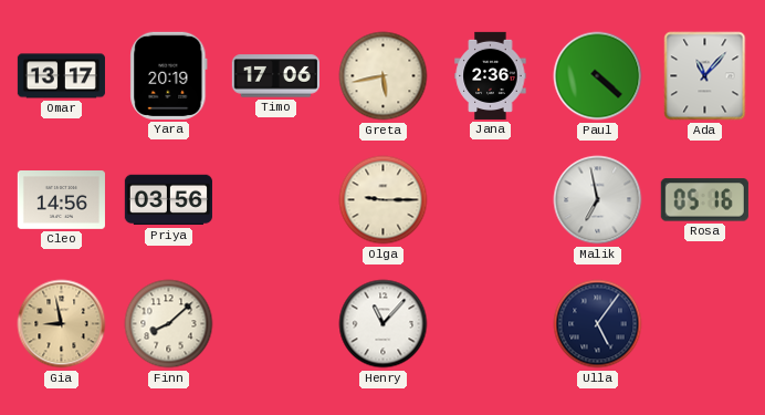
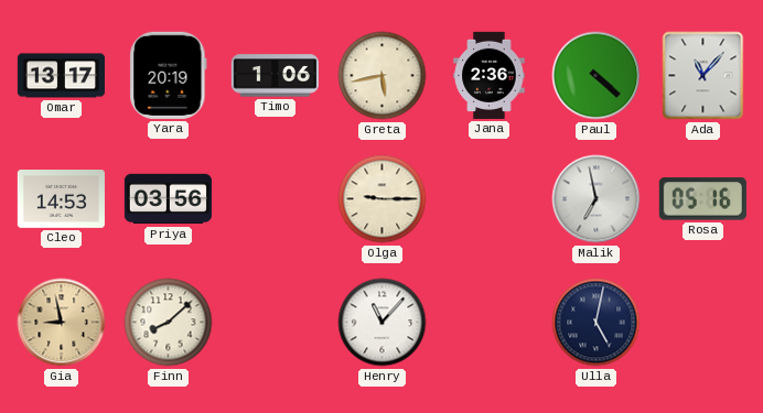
Timo: 17:06 -> 1:06
Cleo: 14:56 -> 14:53
Ulla: 5:06 -> 5:02
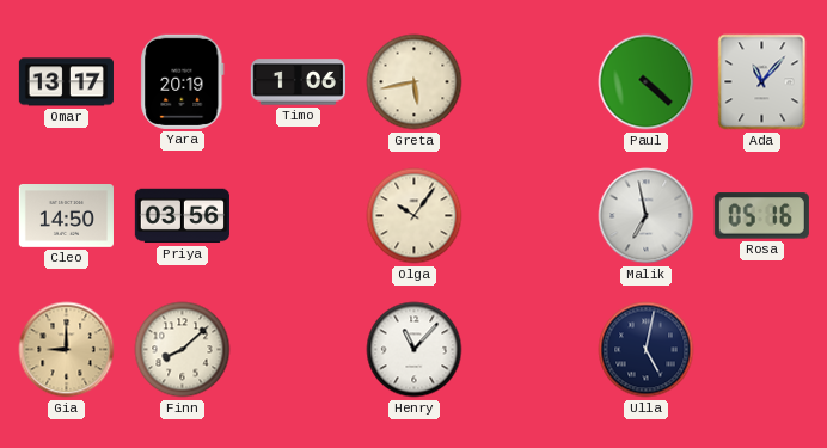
Jana: 2:36 -> none
Cleo: 14:53 -> 14:50
Olga: 9:15 -> 10:06
Gia: 8:58 -> 9:00
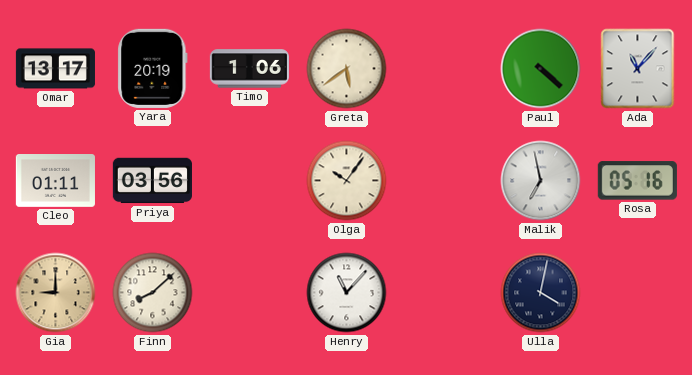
Greta: 5:43 -> 5:39
Cleo: 14:50 -> 01:11
Ulla: 5:02 -> 4:02
